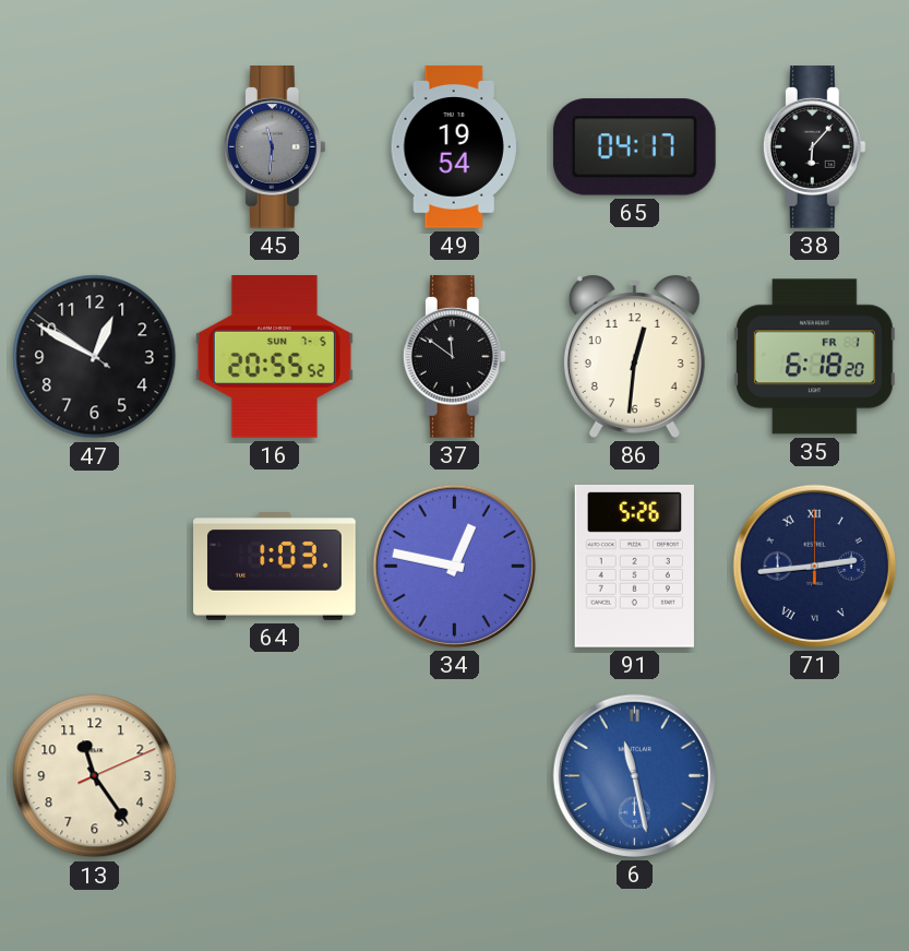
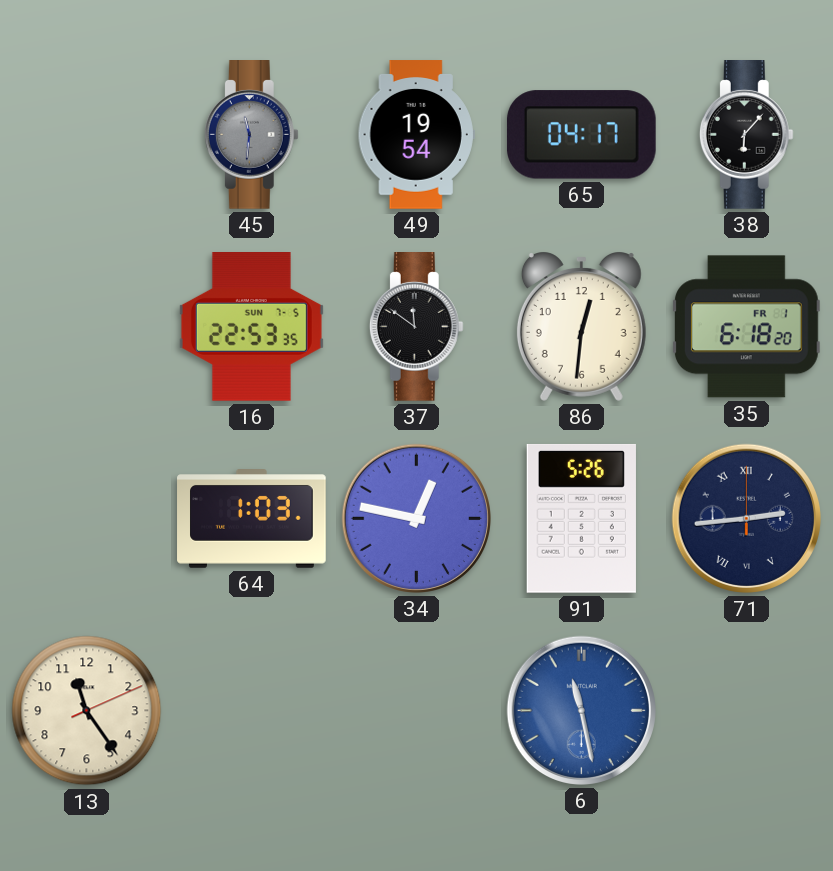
47: 12:49 -> none
16: 20:55 -> 22:53
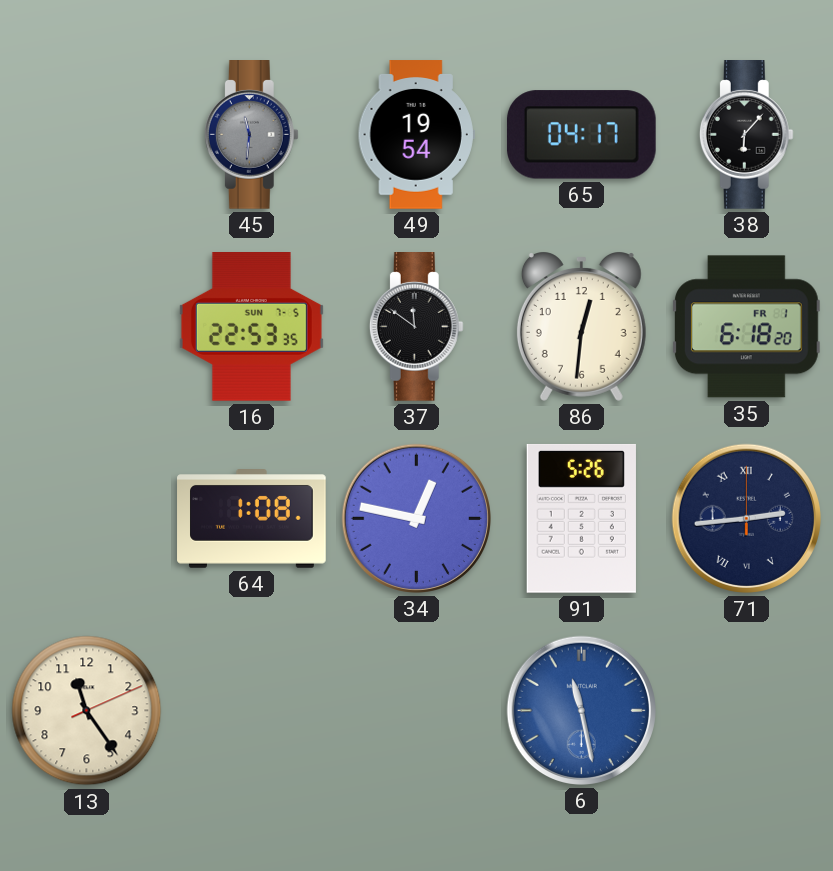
64: 1:03 -> 1:08
